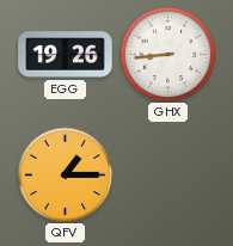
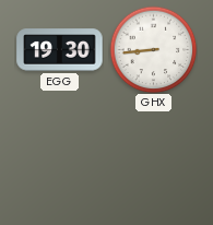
EGG: 19:26 -> 19:30
QFV: 1:15 -> none
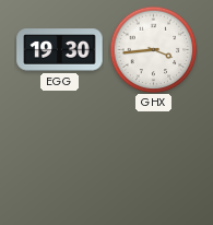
GHX: 8:44 -> 3:44
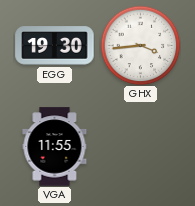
VGA: none -> 11:55
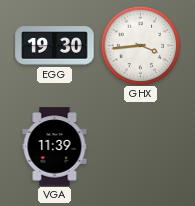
VGA: 11:55 -> 11:39
